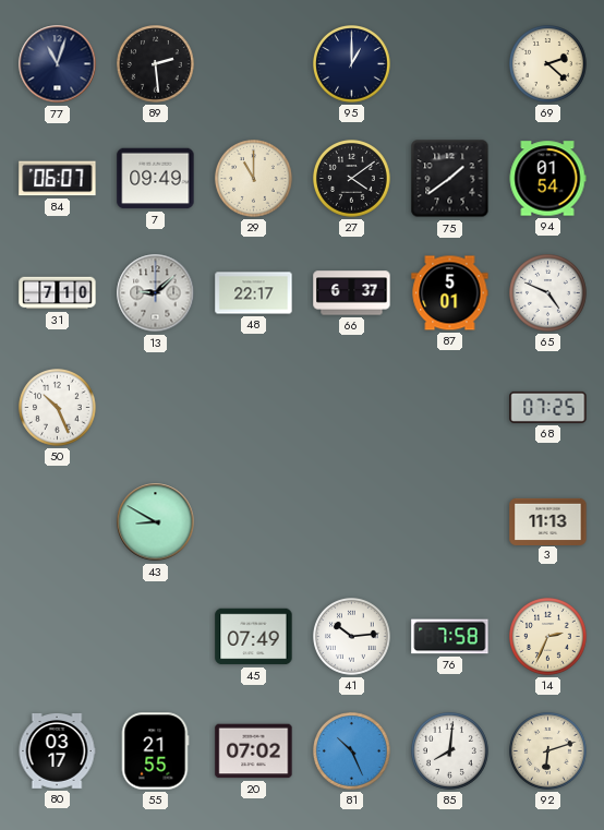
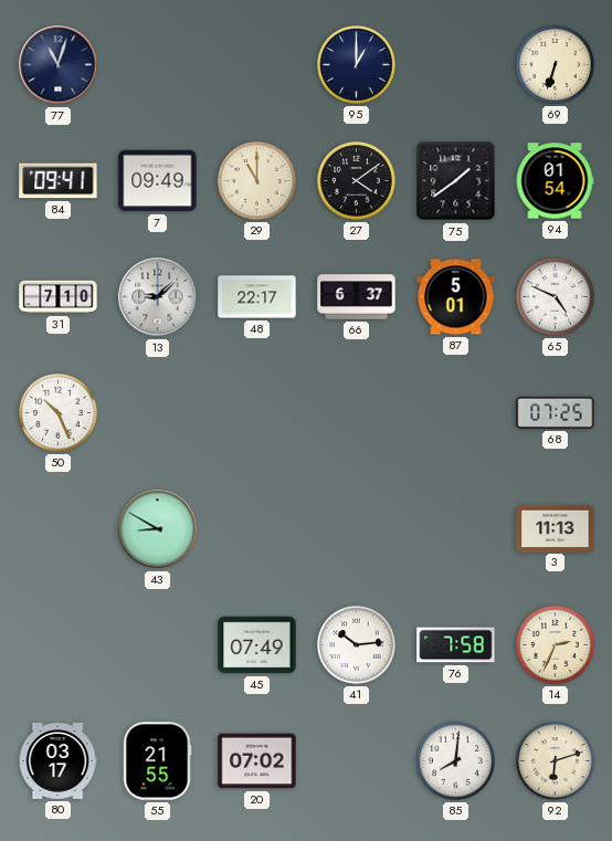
89: 2:29 -> none
69: 2:22 -> 6:33
84: 06:07 -> 09:41
81: 10:26 -> none
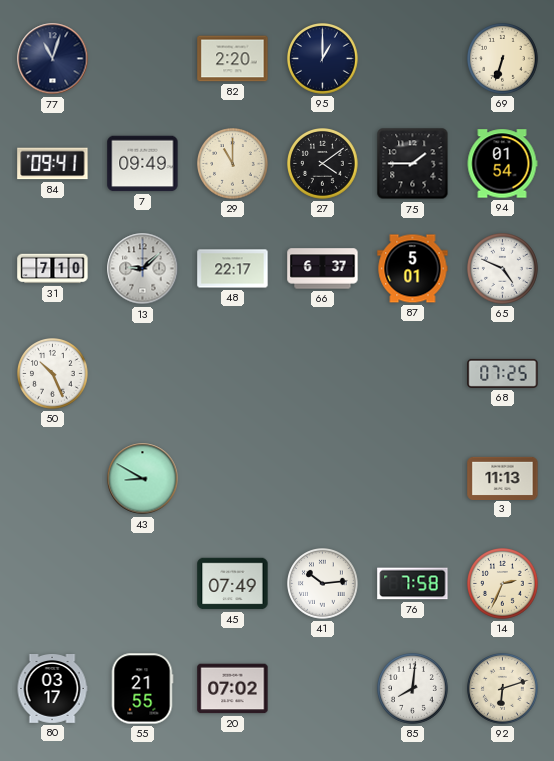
82: none -> 2:20
75: 1:39 -> 1:45
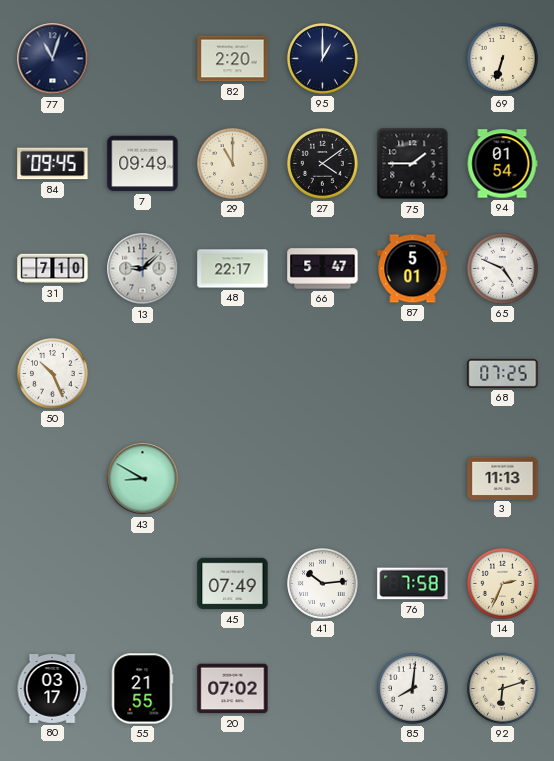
84: 09:41 -> 09:45
66: 6:37 -> 5:47
